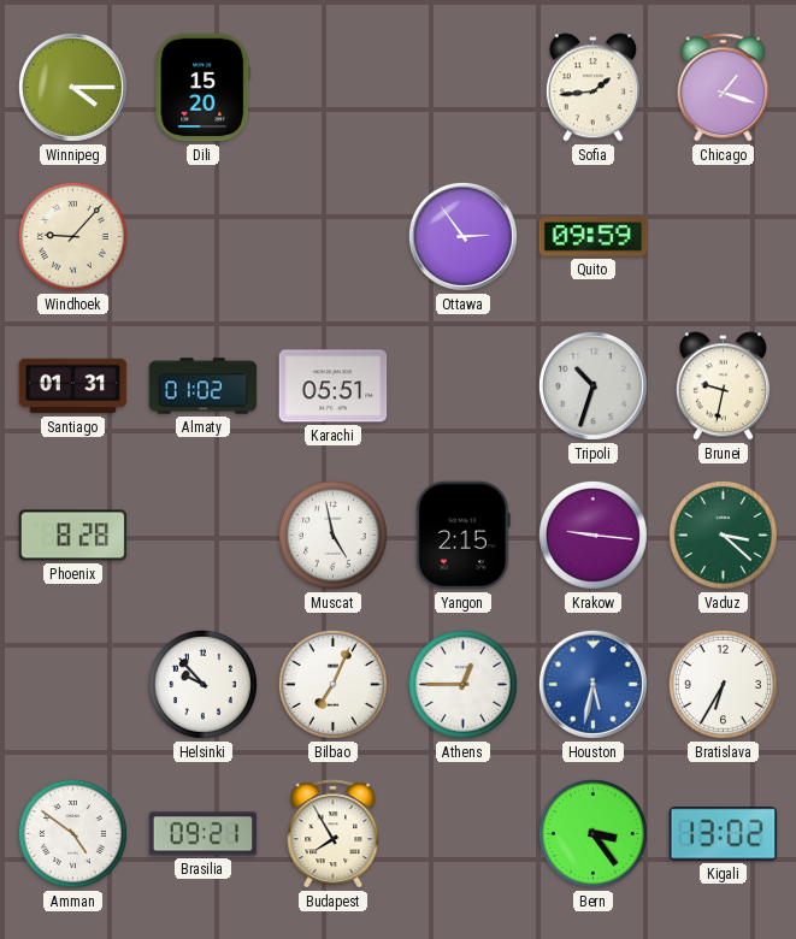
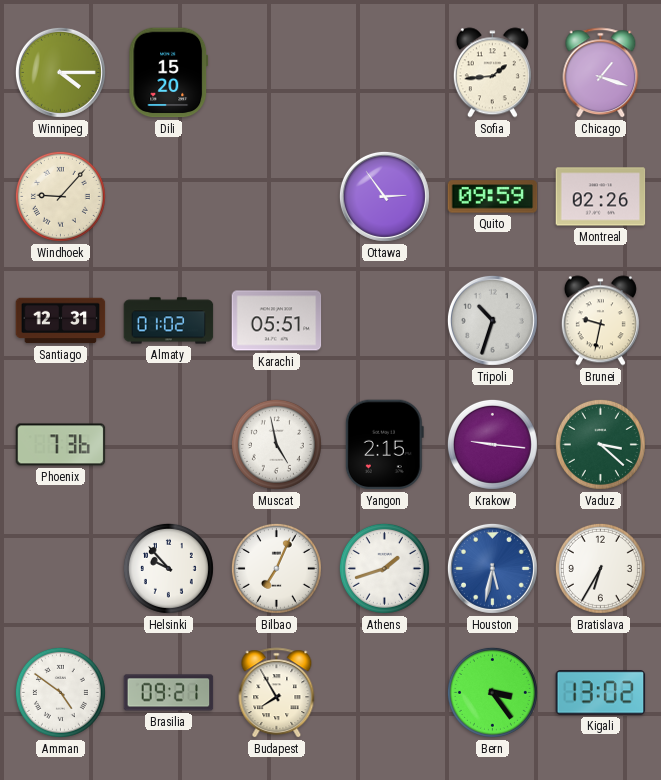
Montreal: none -> 02:26
Santiago: 01:31 -> 12:31
Phoenix: 8:28 -> 7:36
Athens: 12:45 -> 1:42
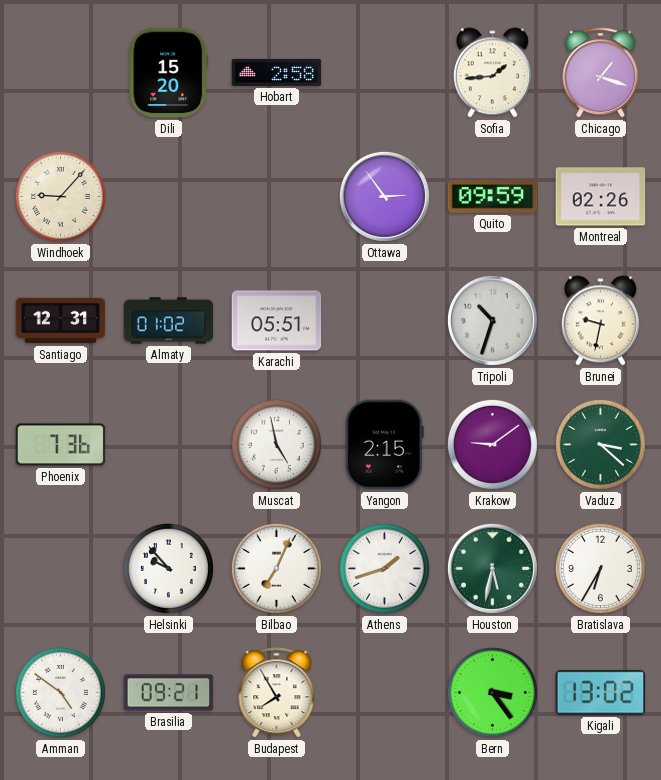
Winnipeg: 4:15 -> none
Hobart: none -> 2:58
Krakow: 9:16 -> 9:09
Houston dial: blue -> green
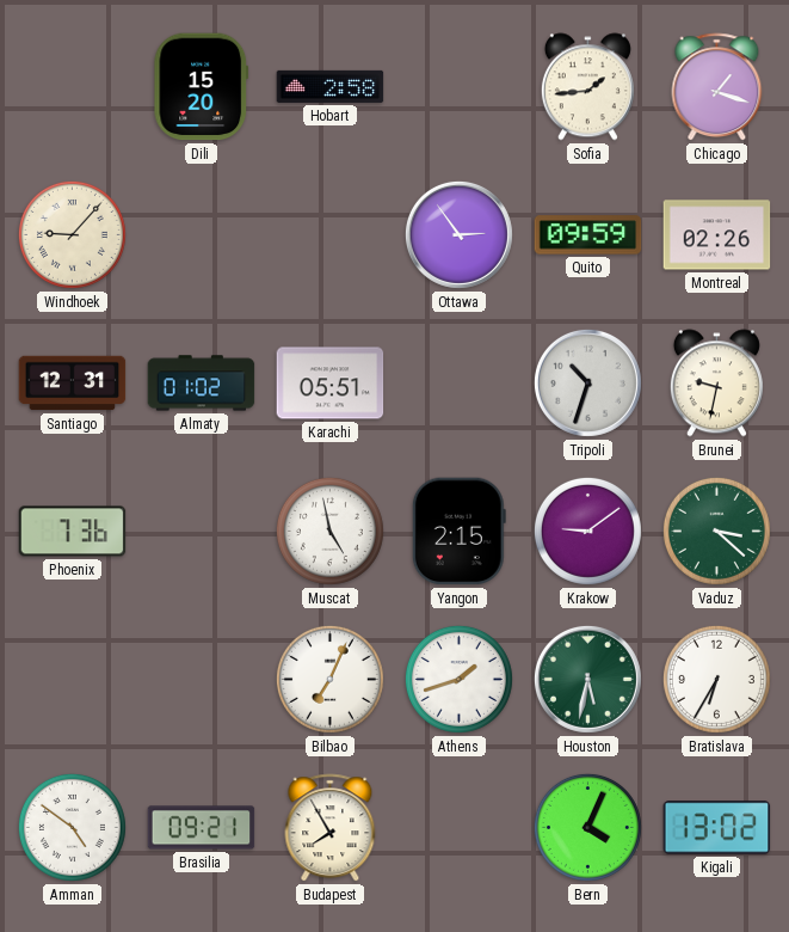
Helsinki: 9:53 -> none
Bern: 3:24 -> 4:04
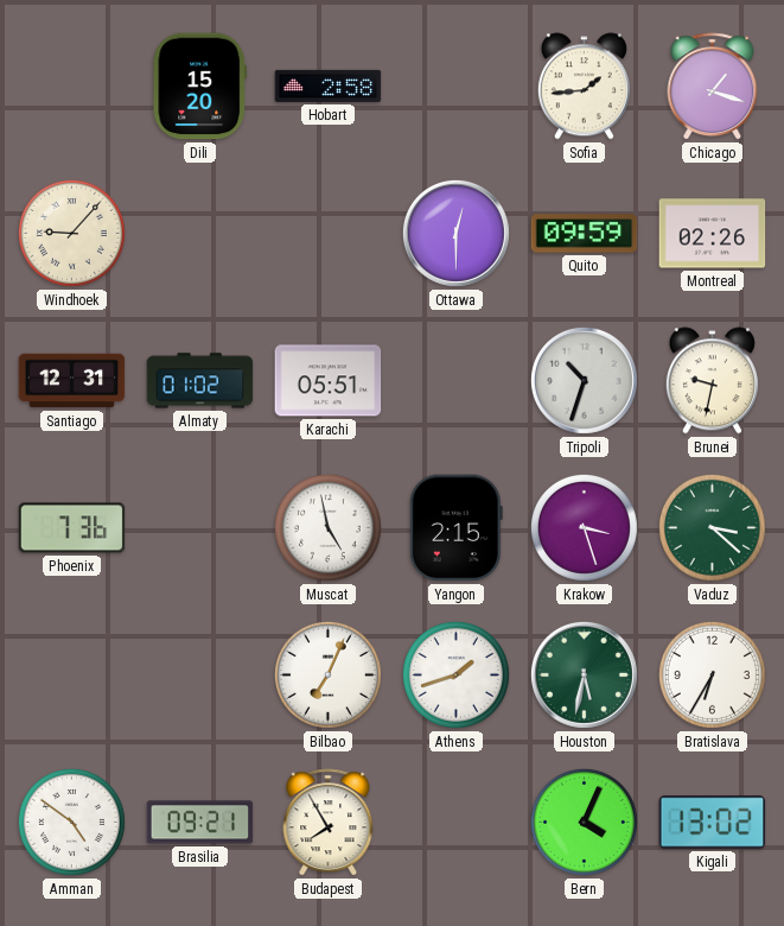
Ottawa: 2:54 -> 12:30
Krakow: 9:09 -> 3:27
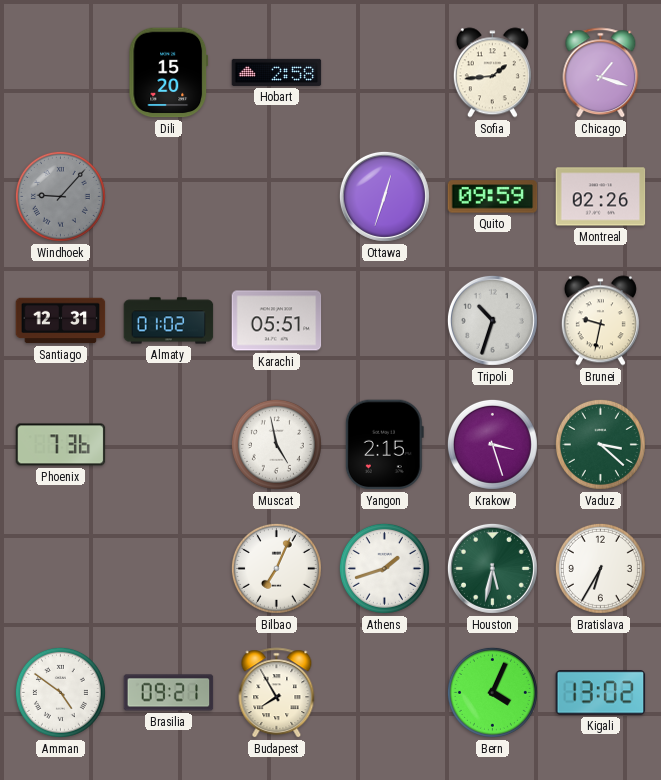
Windhoek dial: cream -> grey
Ottawa: 12:30 -> 12:33
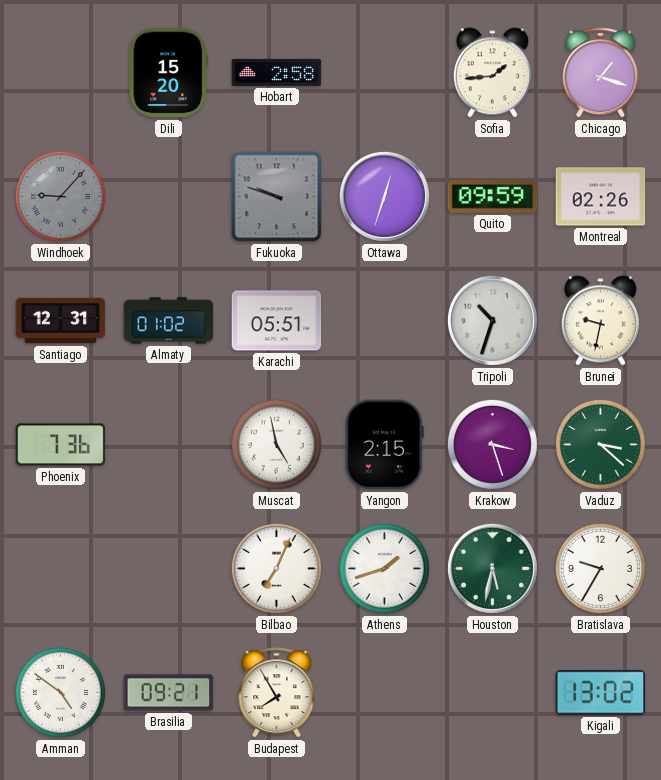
Fukuoka: none -> 9:48
Bratislava: 6:35 -> 9:35
Bern: 4:04 -> none
